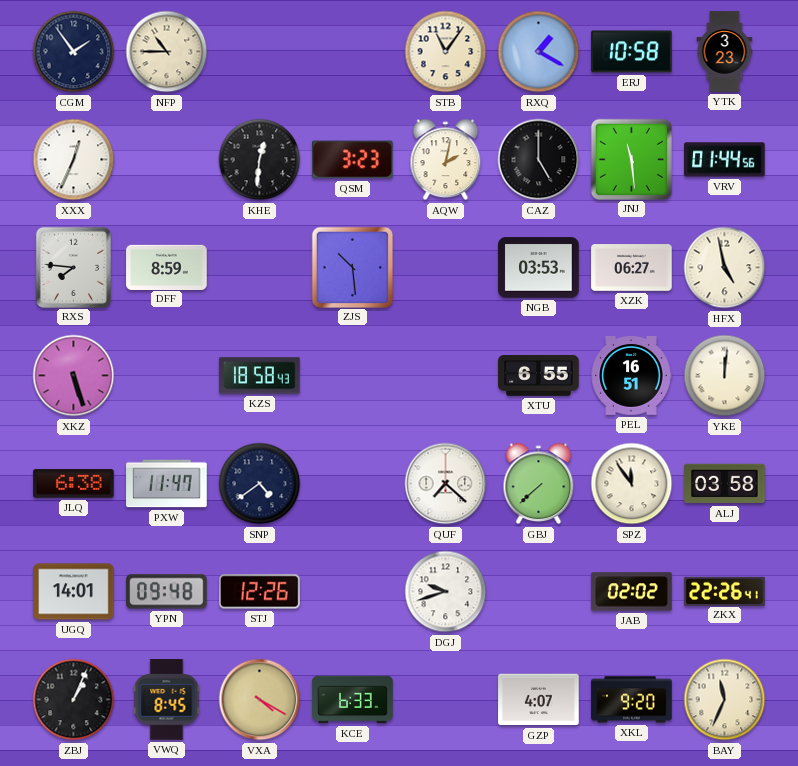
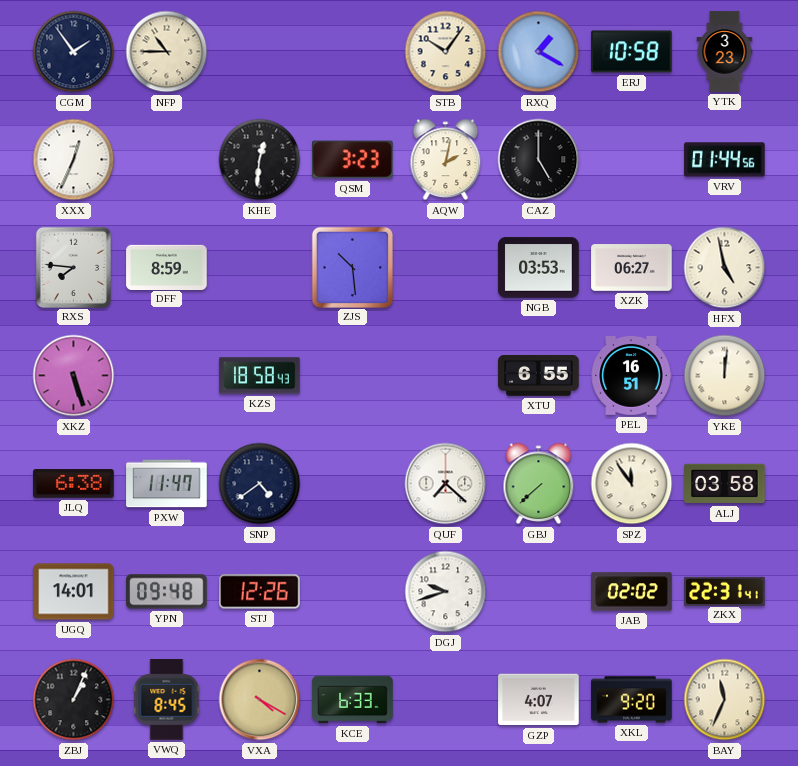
STB: 11:06 -> 10:06
JNJ: 11:29 -> none
ZKX: 22:26 -> 22:31
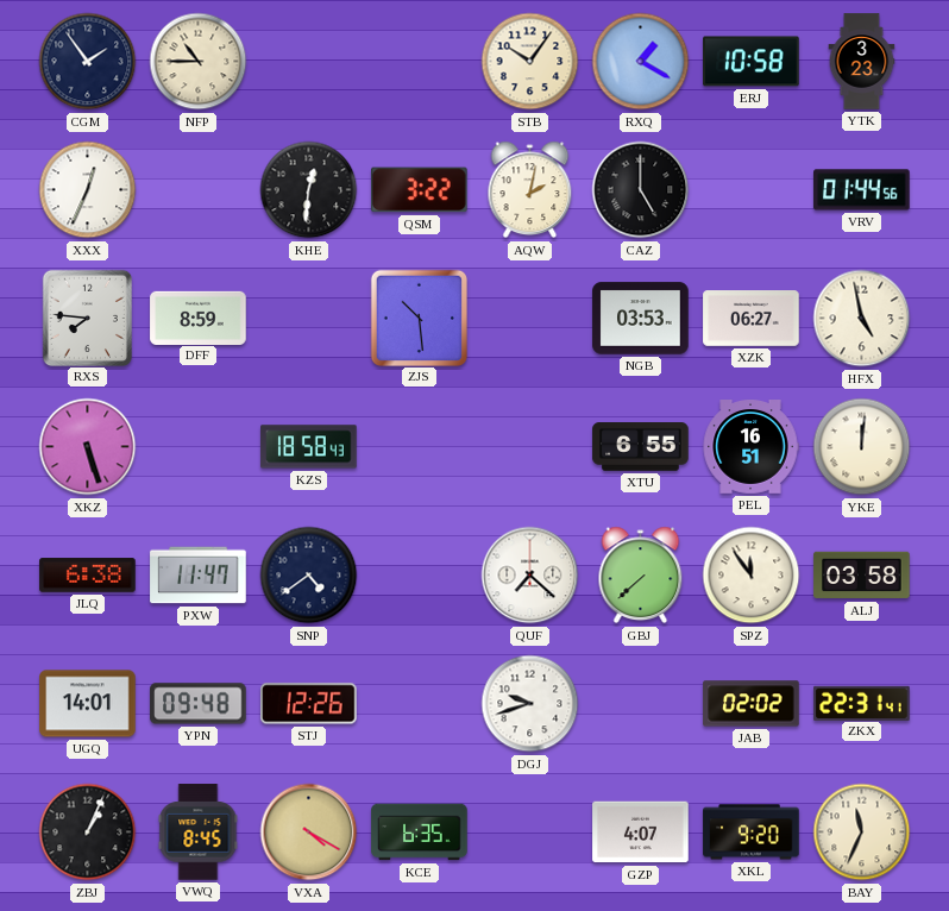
QSM: 3:23 -> 3:22
KCE: 6:33 -> 6:35
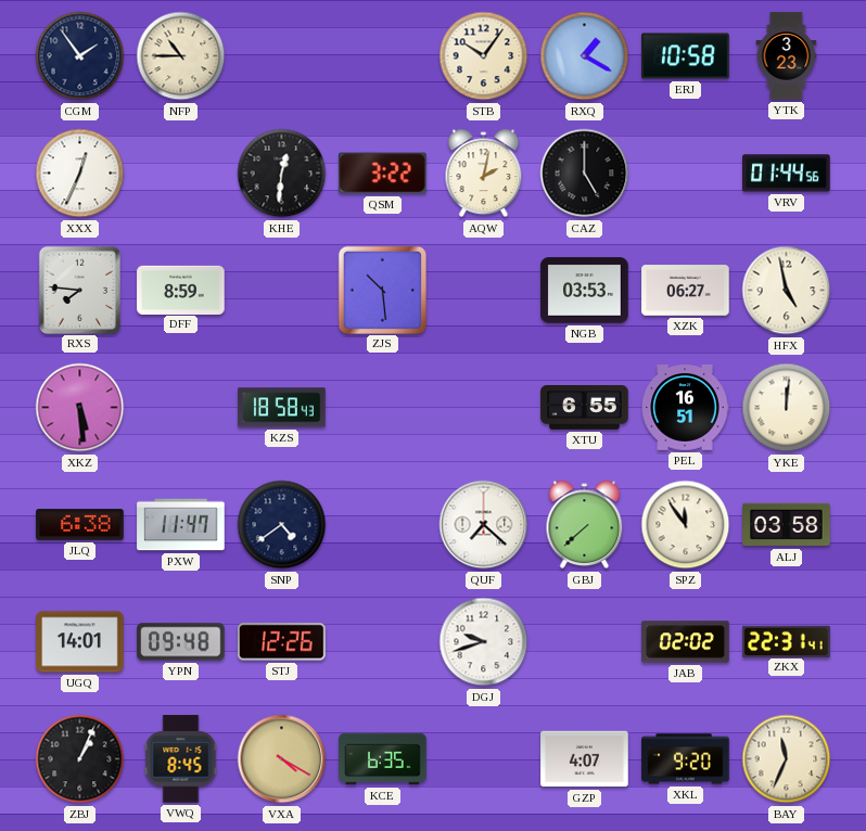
XKZ: 5:27 -> 5:29
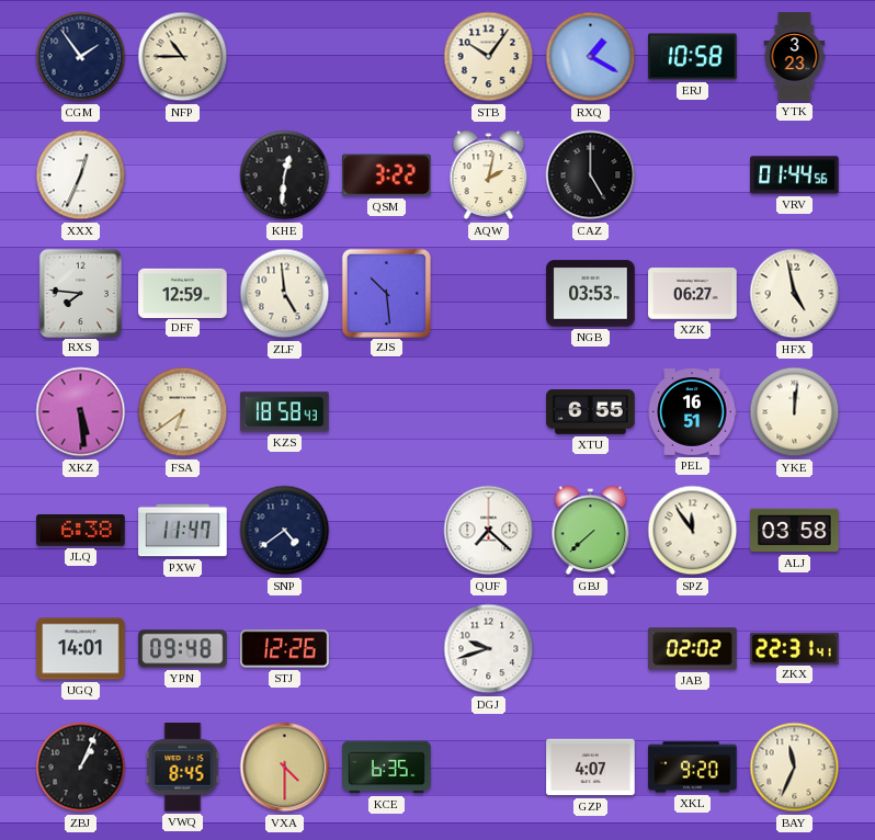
DFF: 8:59 -> 12:59
ZLF: none -> 4:59
FSA: none -> 6:39
VXA: 4:20 -> 4:30
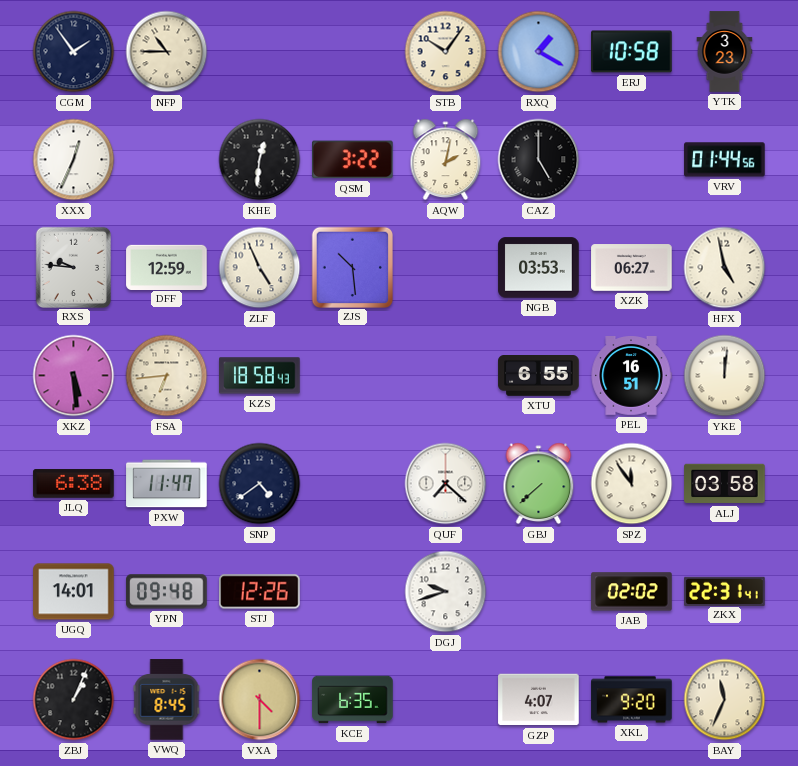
RXS: 7:46 -> 9:46
ZLF: 4:59 -> 4:56
FSA: 6:39 -> 6:44
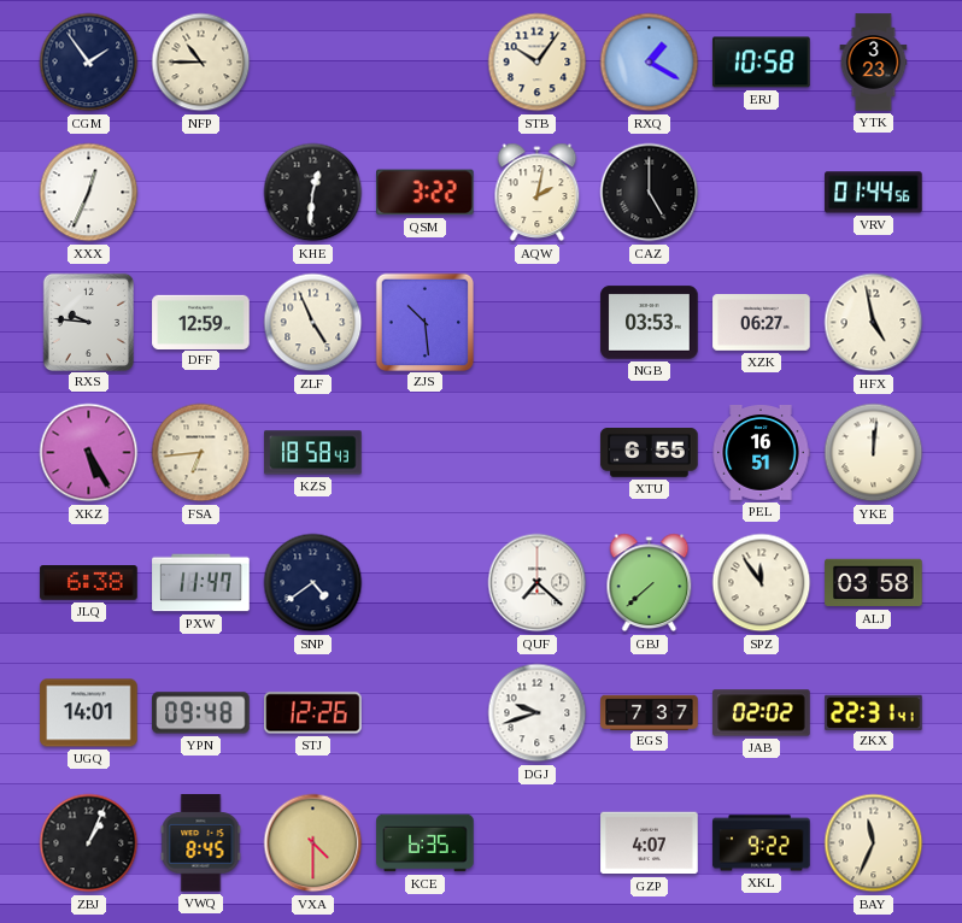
XKZ: 5:29 -> 5:25
EGS: none -> 7:37
XKL: 9:20 -> 9:22
